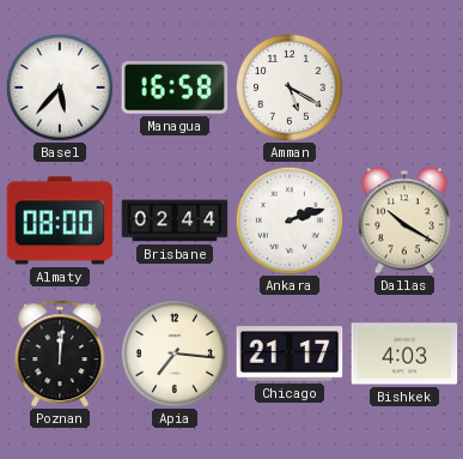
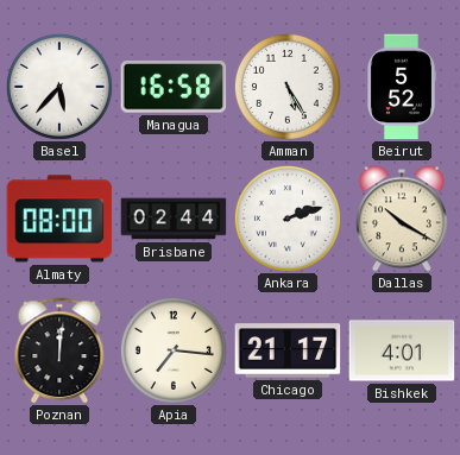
Amman: 5:20 -> 5:25
Beirut: none -> 5:52
Bishkek: 4:03 -> 4:01
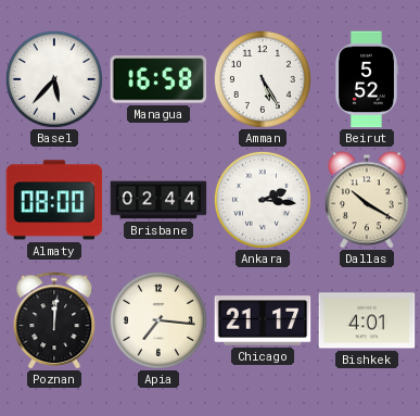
Ankara: 2:12 -> 2:16
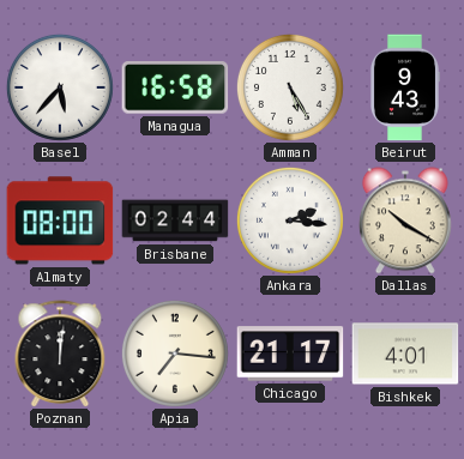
Beirut: 5:52 -> 9:43
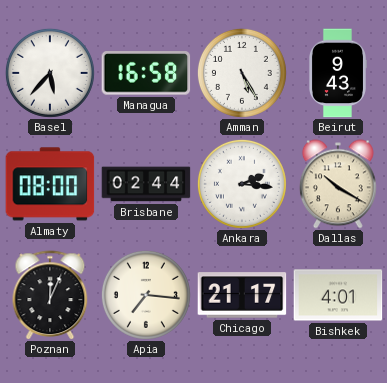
Poznan: 12:01 -> 12:04
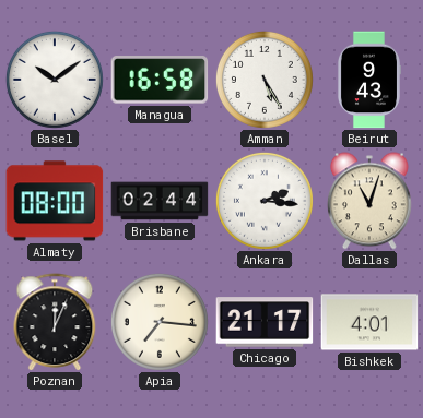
Basel: 5:37 -> 10:09
Dallas: 10:20 -> 11:03
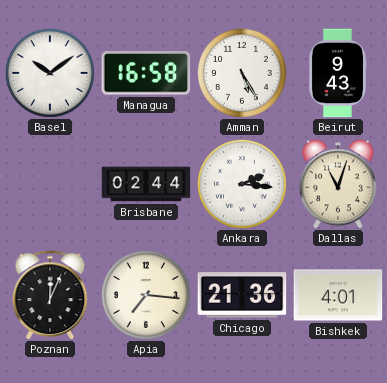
Almaty: 08:00 -> none
Chicago: 21:17 -> 21:36
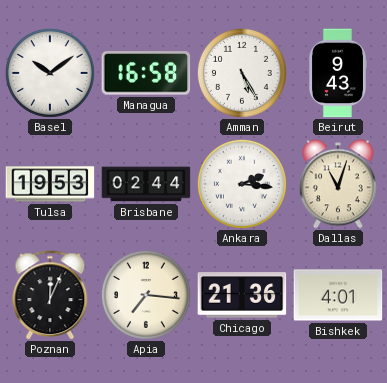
Tulsa: none -> 19:53
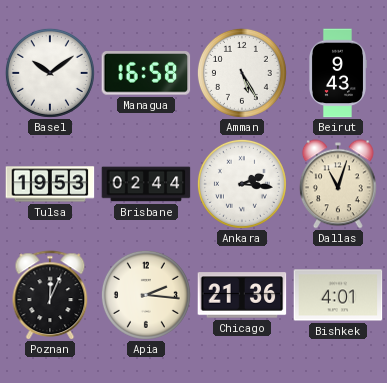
Apia: 7:16 -> 2:16
